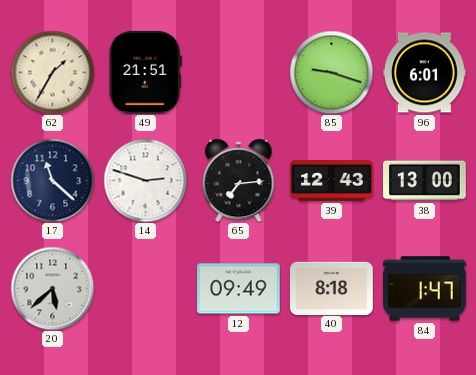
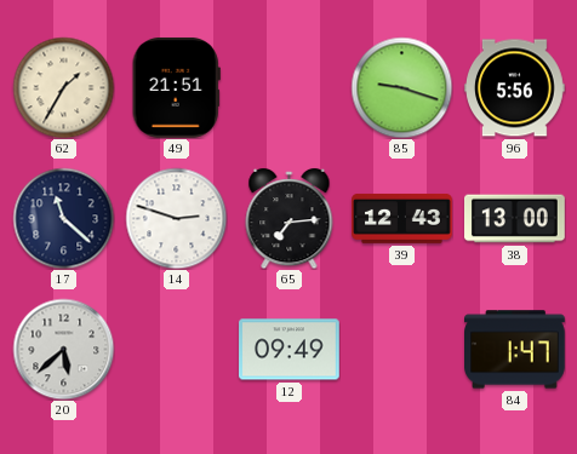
96: 6:01 -> 5:56
40: 8:18 -> none
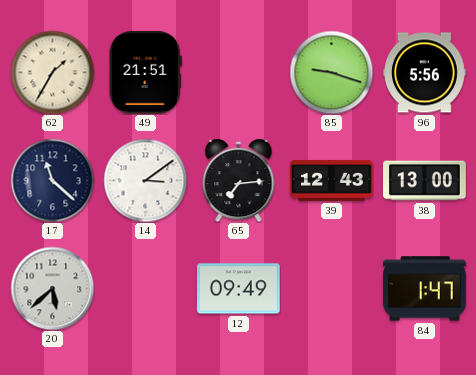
14: 2:48 -> 3:09
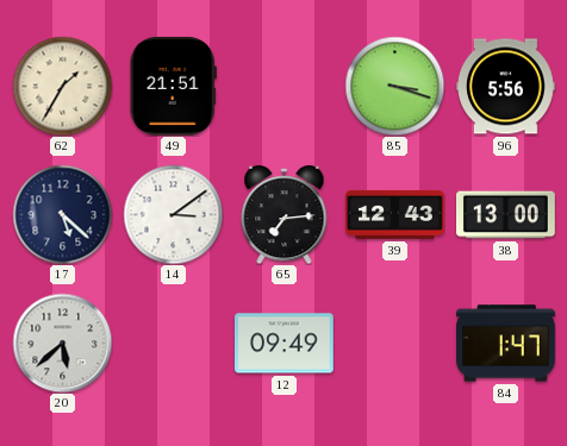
85: 9:18 -> 3:18
17: 11:22 -> 5:22
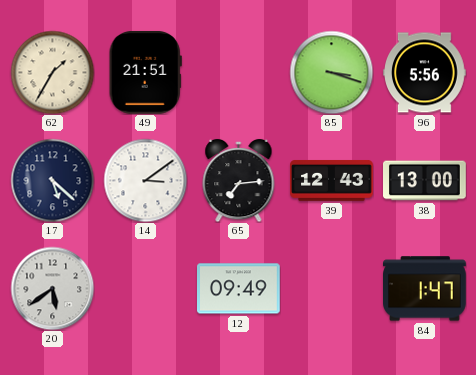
20: 5:38 -> 5:39
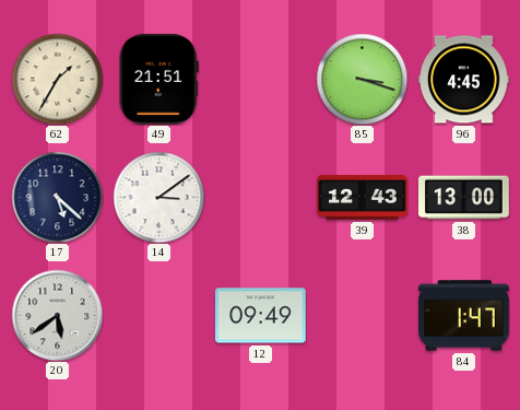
96: 5:56 -> 4:45
65: 7:14 -> none
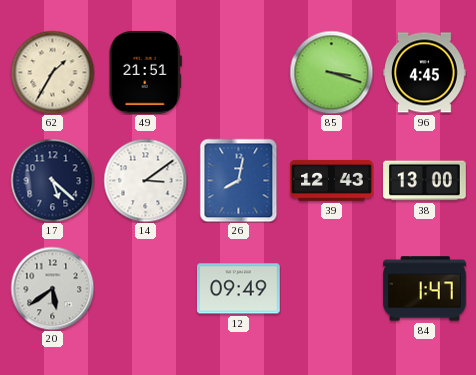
26: none -> 8:02
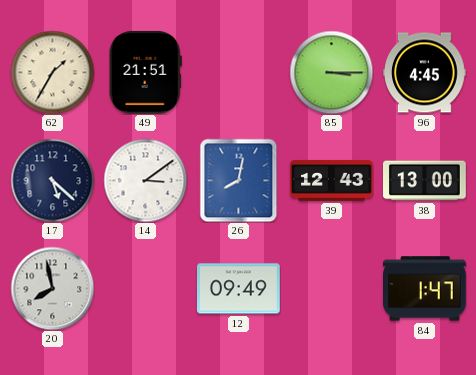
85: 3:18 -> 3:15
20: 5:39 -> 7:58
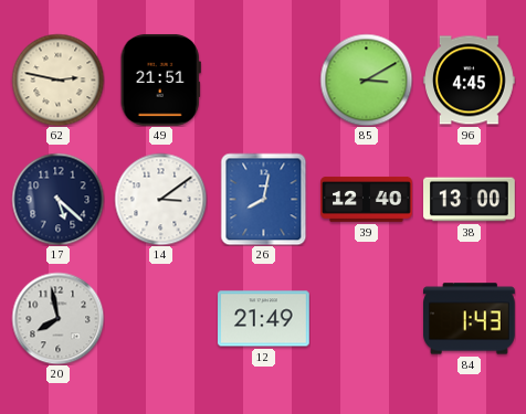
62: 1:35 -> 2:47
85: 3:15 -> 3:10
39: 12:43 -> 12:40
12: 09:49 -> 21:49
84: 1:47 -> 1:43
